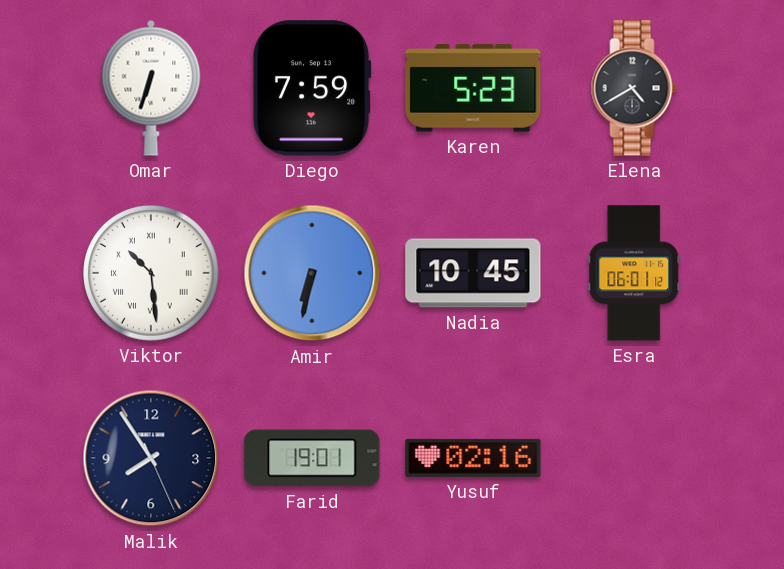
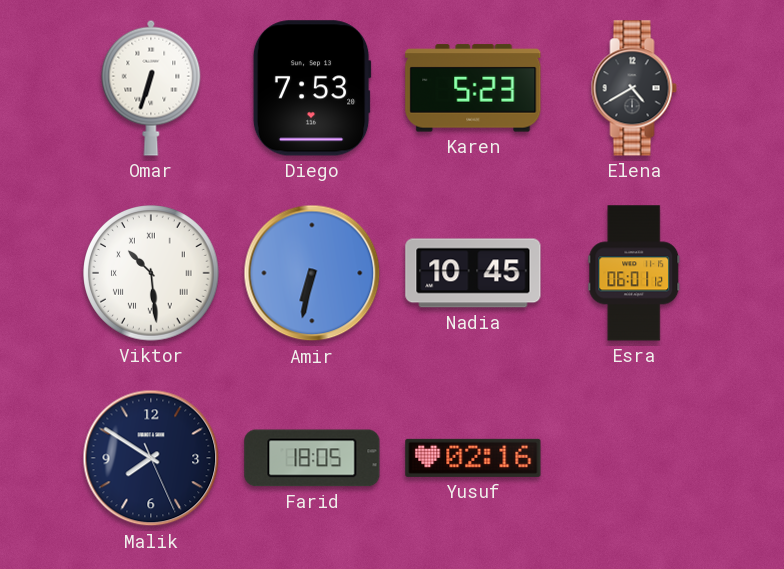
Diego: 7:59 -> 7:53
Malik: 7:54 -> 7:50
Farid: 19:01 -> 18:05
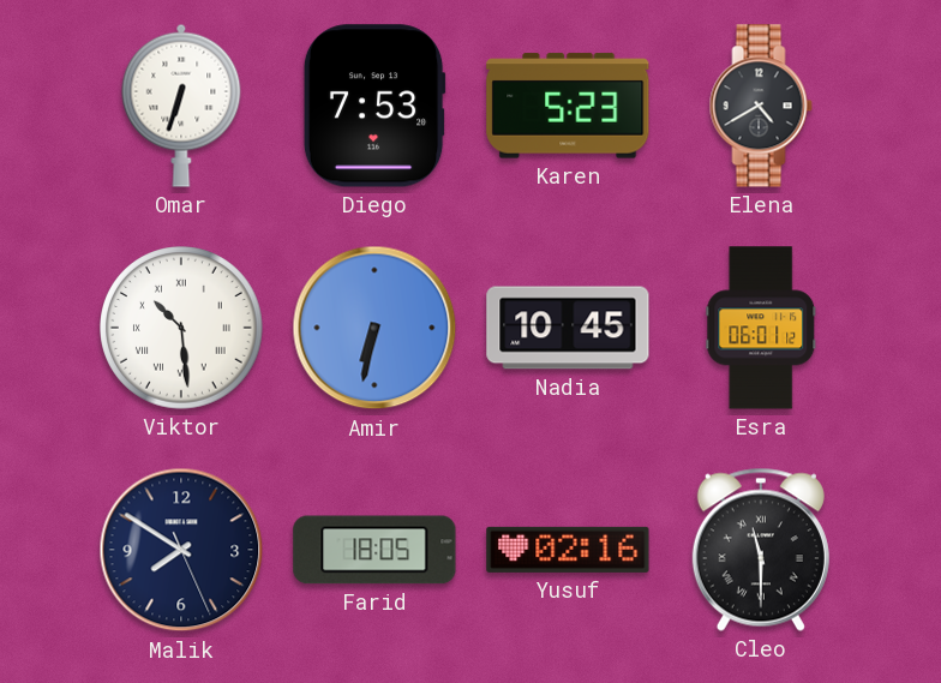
Cleo: none -> 11:30
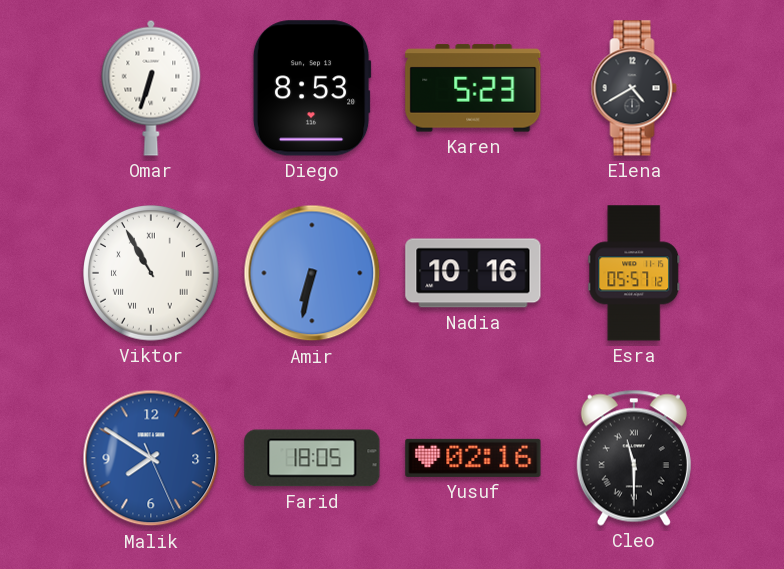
Diego: 7:53 -> 8:53
Viktor: 10:29 -> 10:55
Nadia: 10:45 -> 10:16
Esra: 06:01 -> 05:57
Malik dial: navy -> blue
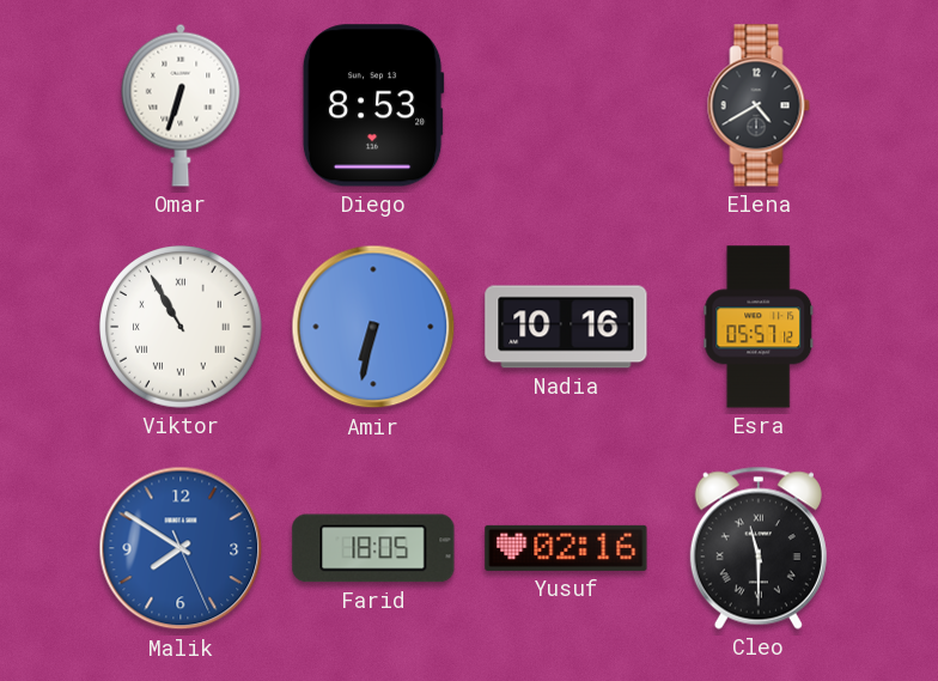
Karen: 5:23 -> none
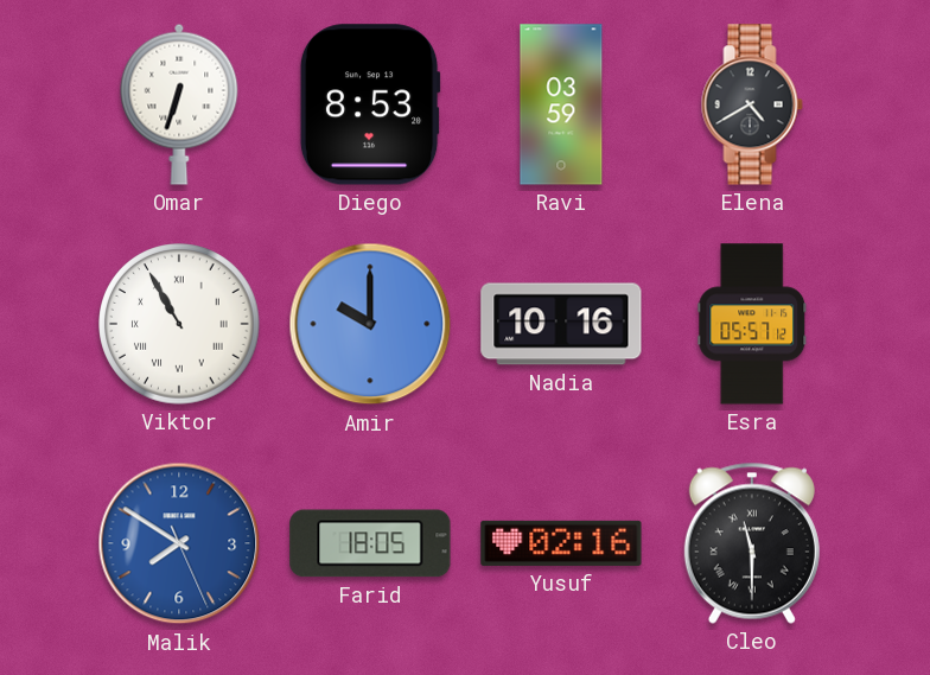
Ravi: none -> 03:59
Amir: 6:32 -> 10:00
